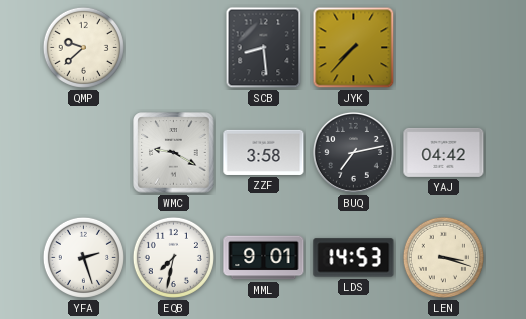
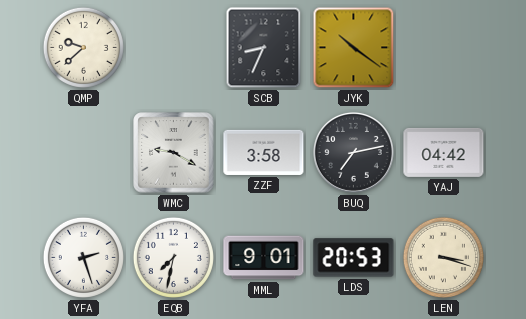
SCB: 8:29 -> 8:34
JYK: 7:37 -> 10:21
LDS: 14:53 -> 20:53
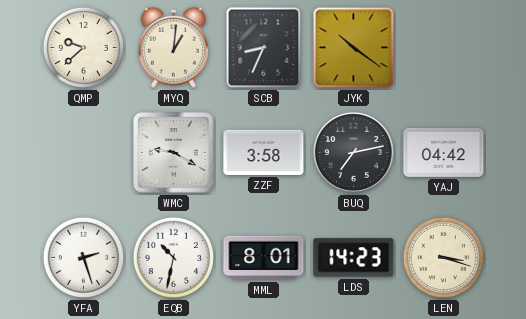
MYQ: none -> 1:01
EQB: 7:32 -> 10:32
MML: 9:01 -> 8:01
LDS: 20:53 -> 14:23
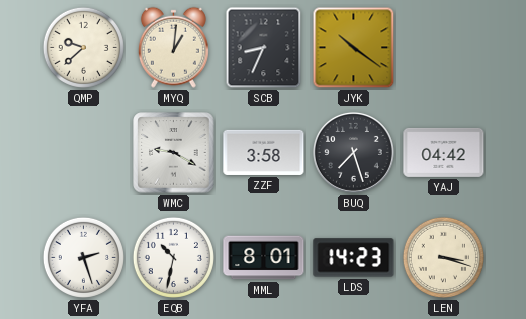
BUQ: 7:13 -> 7:27
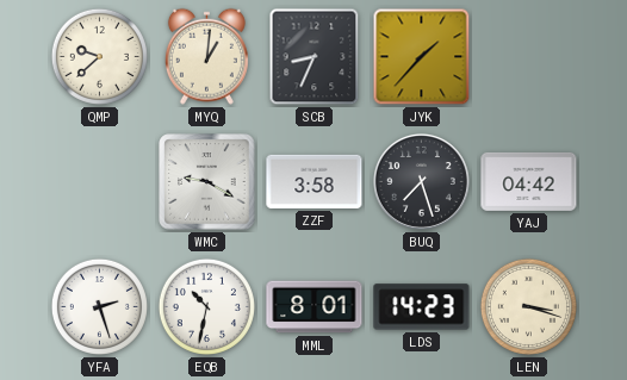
JYK: 10:21 -> 1:37
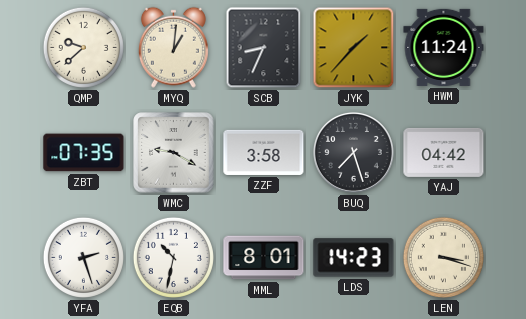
HWM: none -> 11:24
ZBT: none -> 07:35
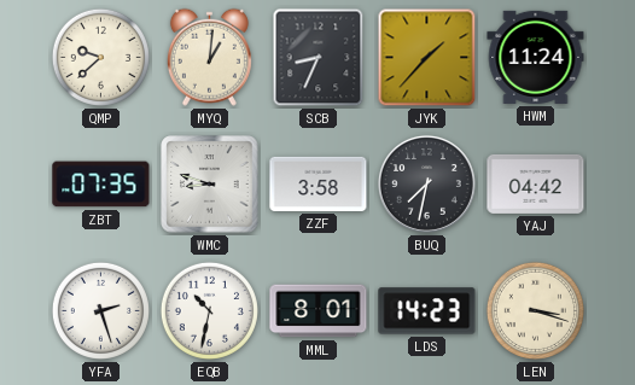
WMC: 9:20 -> 8:48
BUQ: 7:27 -> 7:32
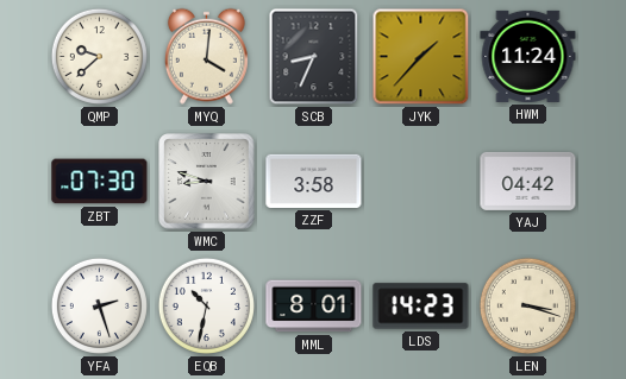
MYQ: 1:01 -> 4:01
ZBT: 07:35 -> 07:30
BUQ: 7:32 -> none
